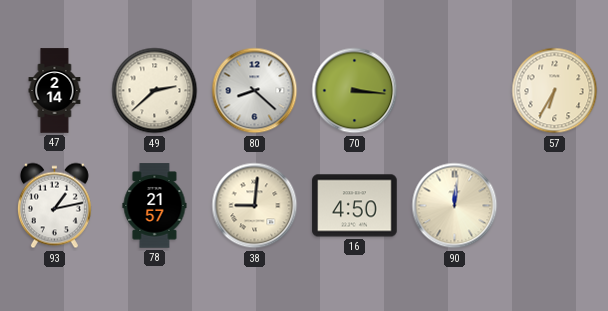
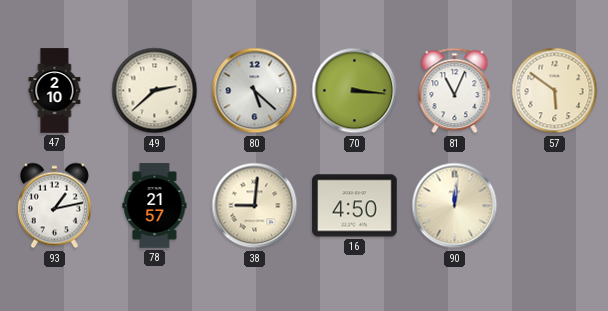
47: 2:14 -> 2:10
80: 8:22 -> 5:22
81: none -> 11:04
57: 6:35 -> 5:51
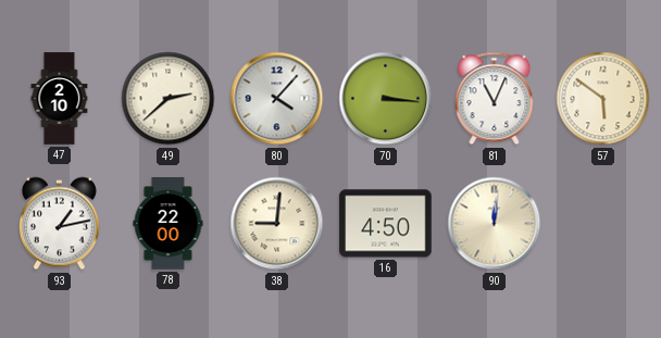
80: 5:22 -> 4:07
78: 21:57 -> 22:00
